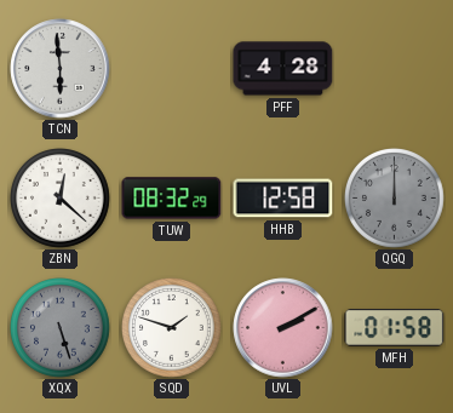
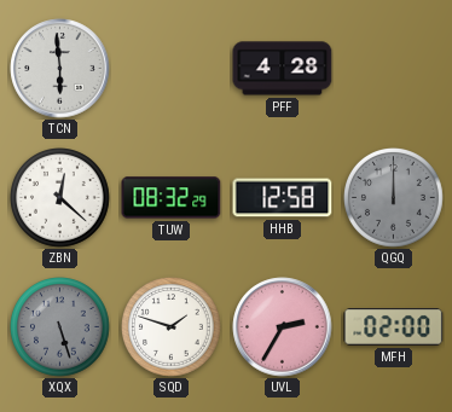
UVL: 2:10 -> 2:35
MFH: 01:58 -> 02:00
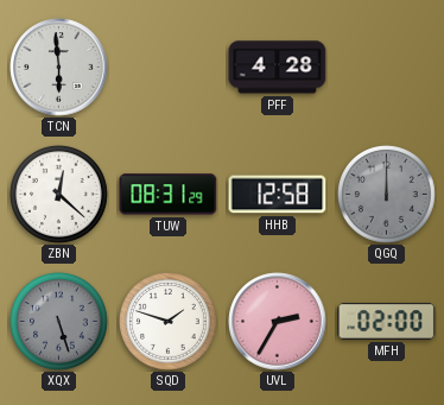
TUW: 08:32 -> 08:31
